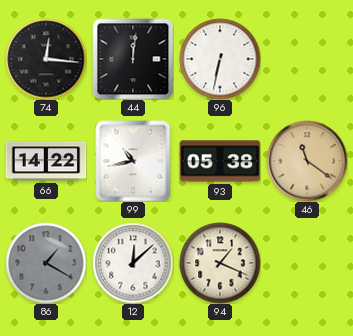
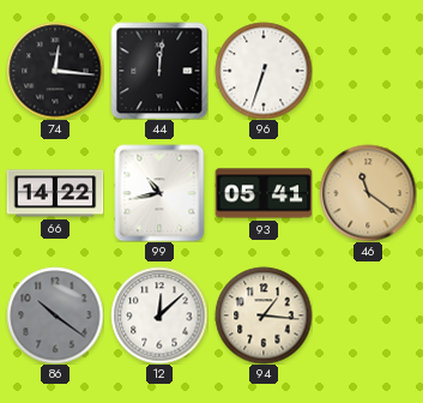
96: 6:32 -> 6:33
93: 05:38 -> 05:41
86: 1:20 -> 10:21
94: 1:19 -> 1:16
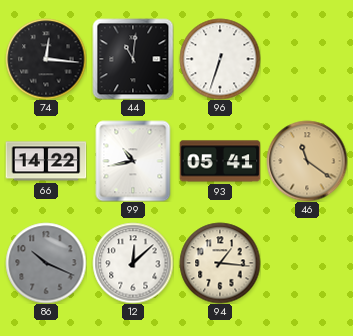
44: 12:01 -> 11:01
86: 10:21 -> 10:19
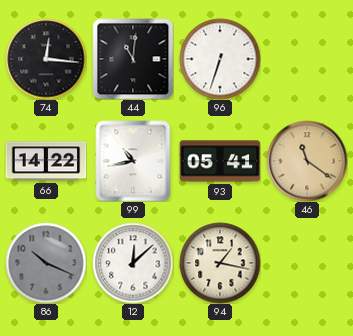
94: 1:16 -> 1:17
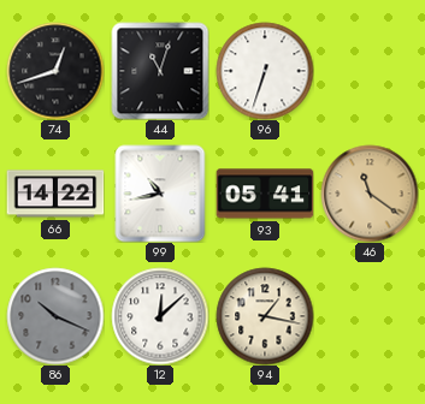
74: 12:16 -> 12:42
44: 11:01 -> 11:03
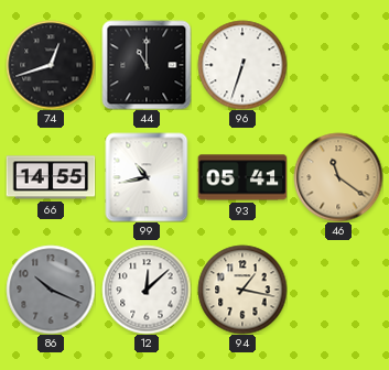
44: 11:03 -> 11:00
66: 14:22 -> 14:55
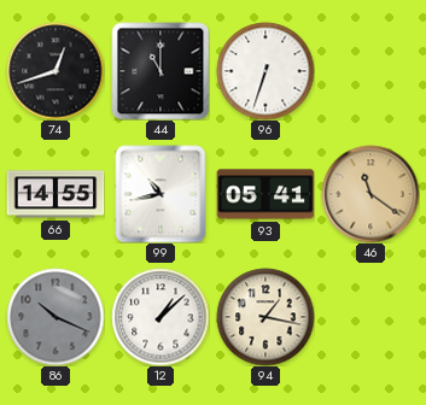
12: 12:08 -> 1:08
